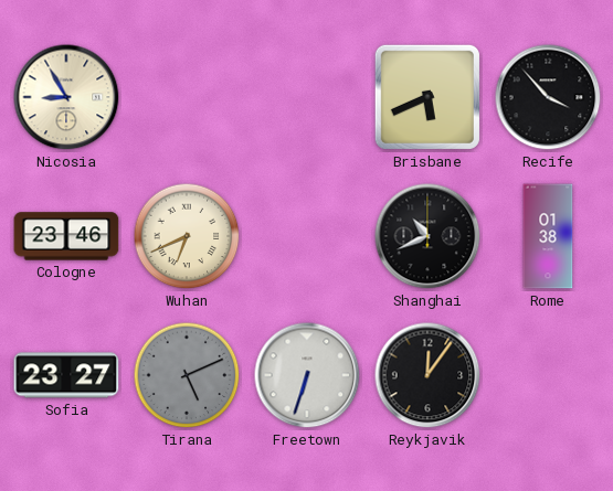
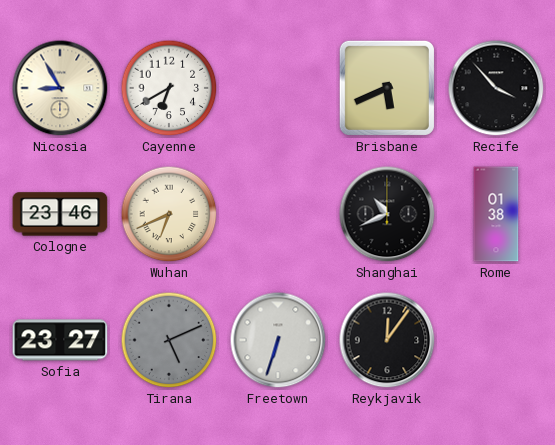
Cayenne: none -> 6:40
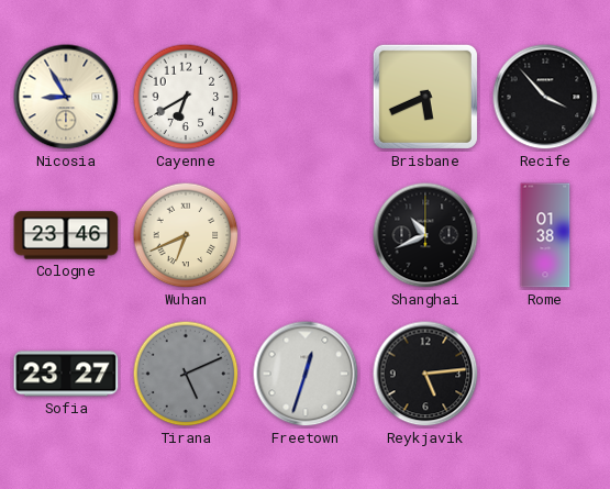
Freetown: 6:33 -> 12:33
Reykjavik: 12:06 -> 5:14
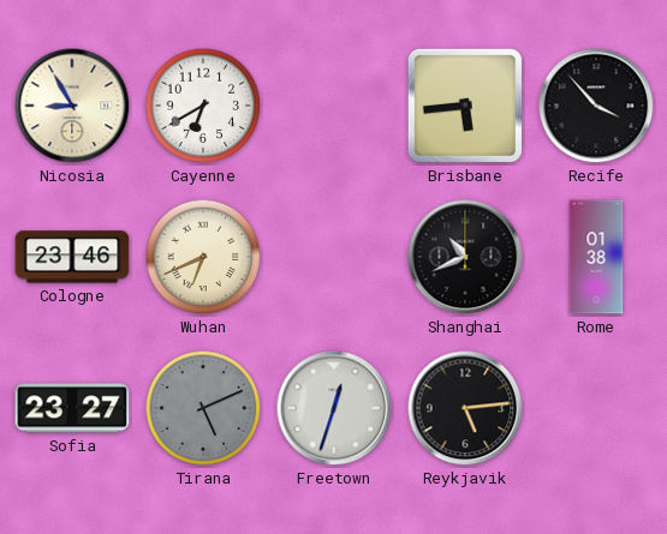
Brisbane: 5:41 -> 5:44
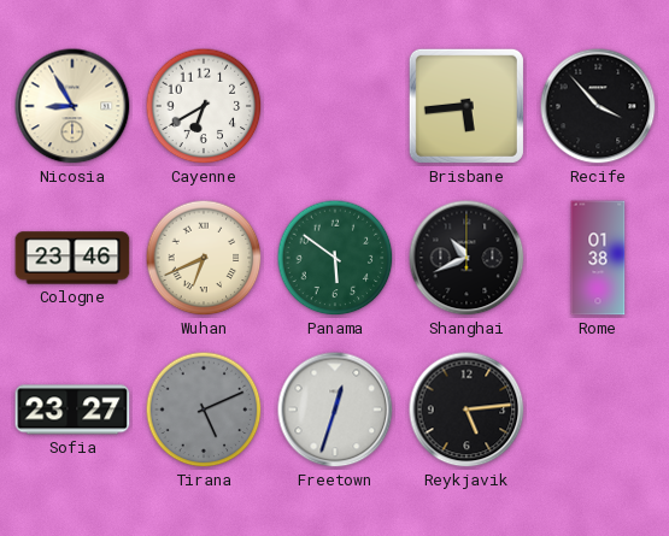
Panama: none -> 5:51
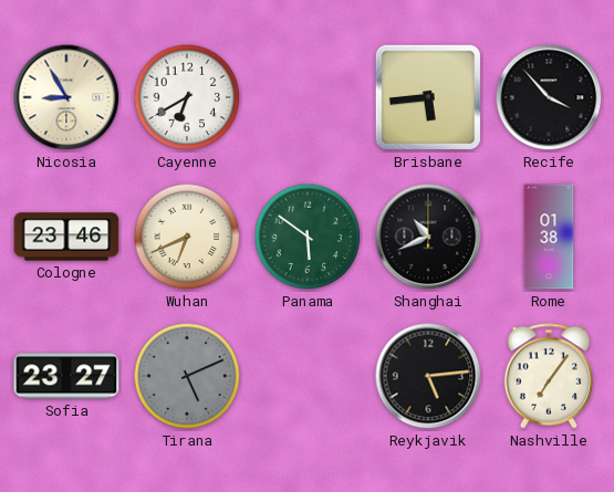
Freetown: 12:33 -> none
Nashville: none -> 7:06
